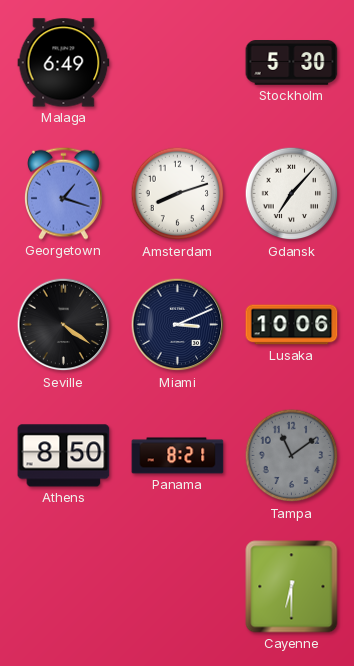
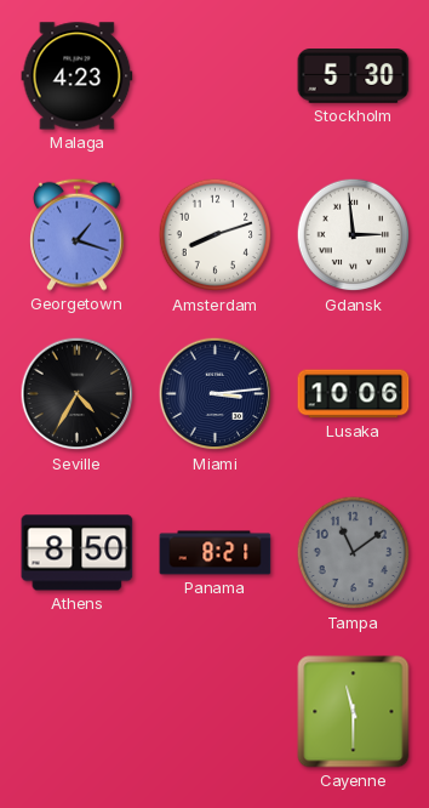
Malaga: 6:49 -> 4:23
Gdansk: 7:07 -> 2:59
Seville: 4:21 -> 4:35
Miami: 3:11 -> 3:14
Cayenne: 6:30 -> 11:30
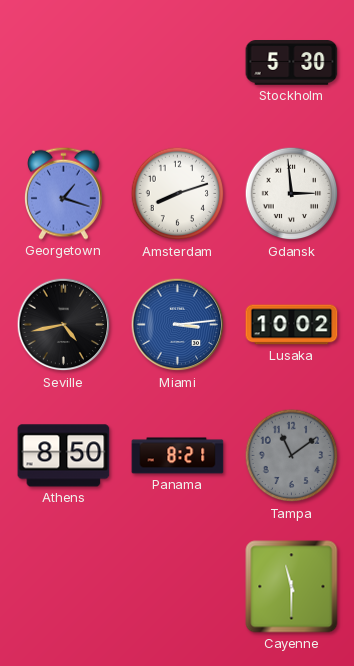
Malaga: 4:23 -> none
Seville: 4:35 -> 4:43
Miami dial: navy -> blue
Lusaka: 10:06 -> 10:02
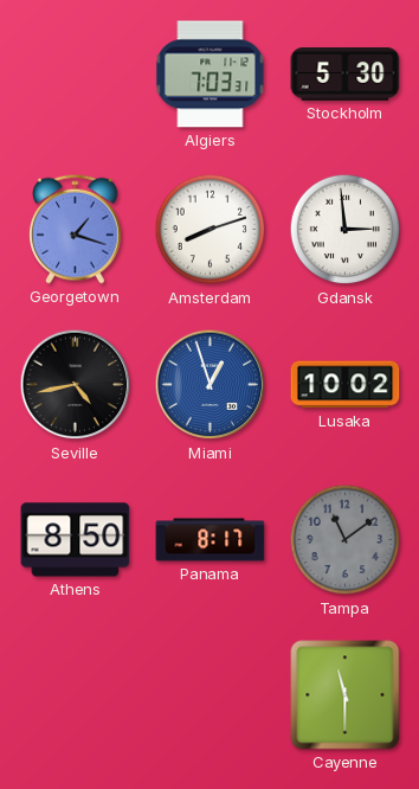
Algiers: none -> 7:03
Miami: 3:14 -> 12:57
Panama: 8:21 -> 8:17
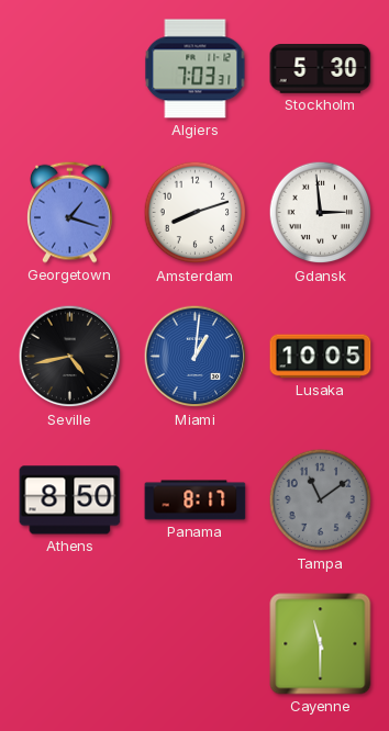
Miami: 12:57 -> 1:01
Lusaka: 10:02 -> 10:05
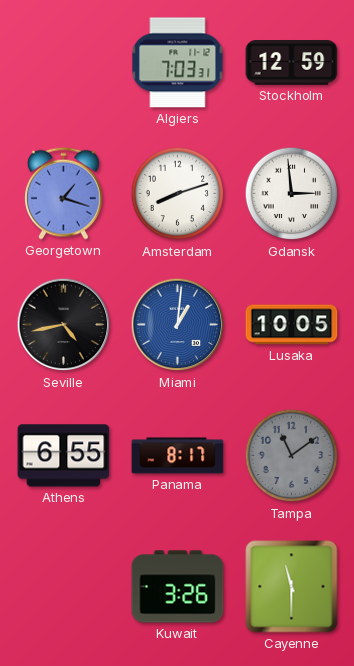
Stockholm: 5:30 -> 12:59
Athens: 8:50 -> 6:55
Kuwait: none -> 3:26
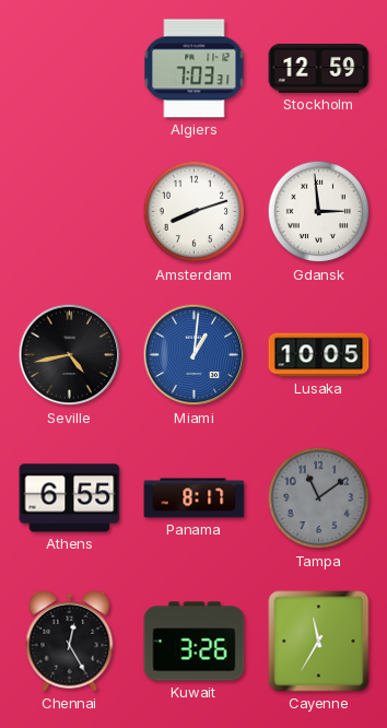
Georgetown: 1:18 -> none
Chennai: none -> 12:25
Cayenne: 11:30 -> 11:35
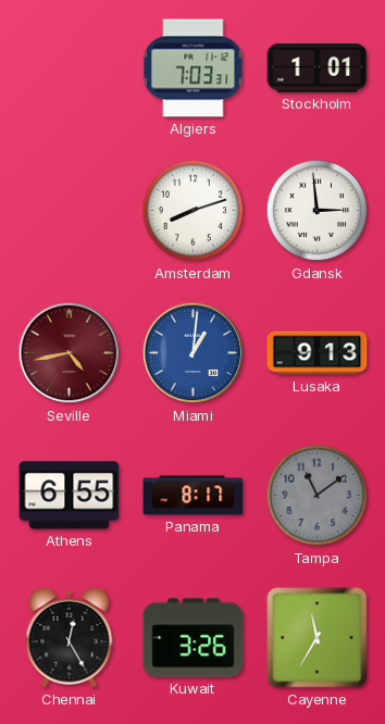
Stockholm: 12:59 -> 1:01
Seville dial: black -> burgundy
Lusaka: 10:05 -> 9:13
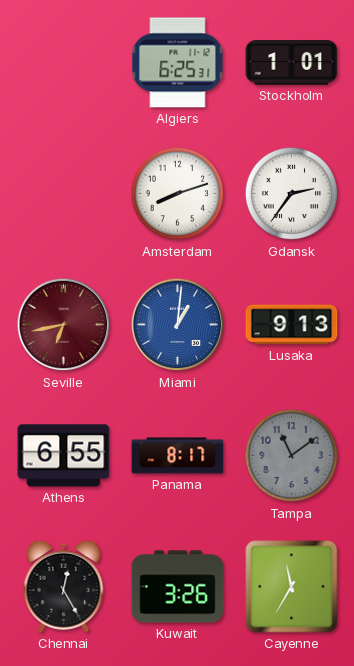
Algiers: 7:03 -> 6:25
Gdansk: 2:59 -> 2:36
Seville: 4:43 -> 6:43
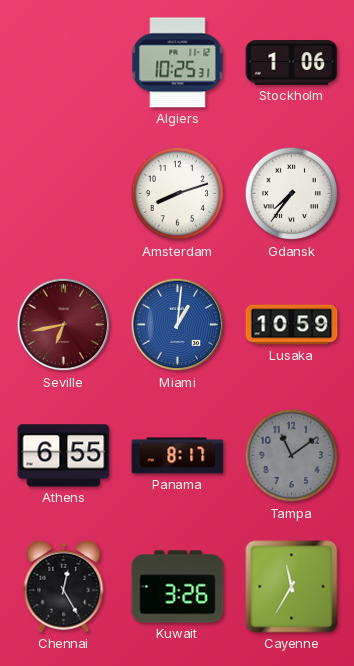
Algiers: 6:25 -> 10:25
Stockholm: 1:01 -> 1:06
Gdansk: 2:36 -> 7:36
Lusaka: 9:13 -> 10:59
